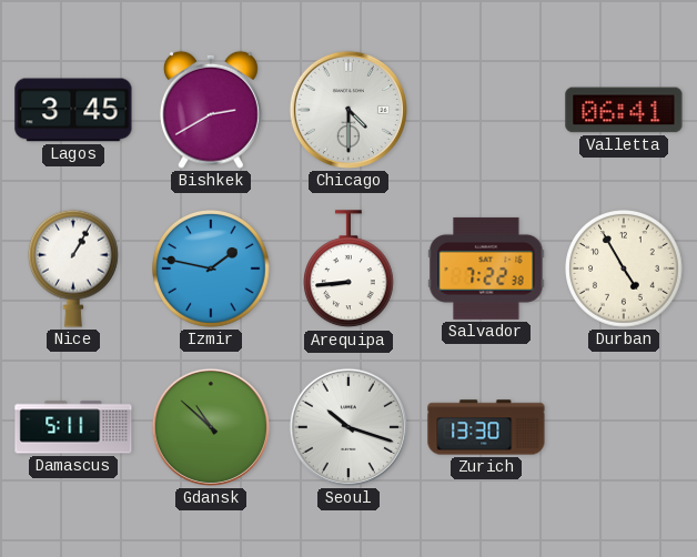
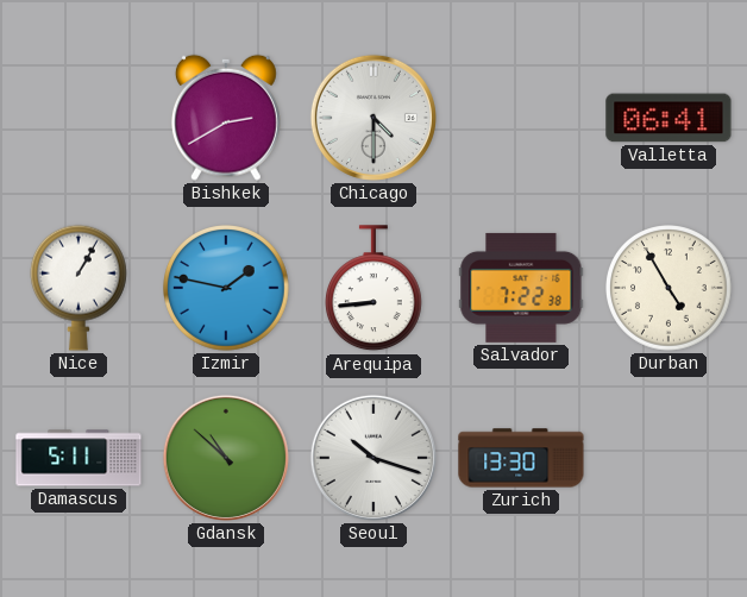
Lagos: 3:45 -> none
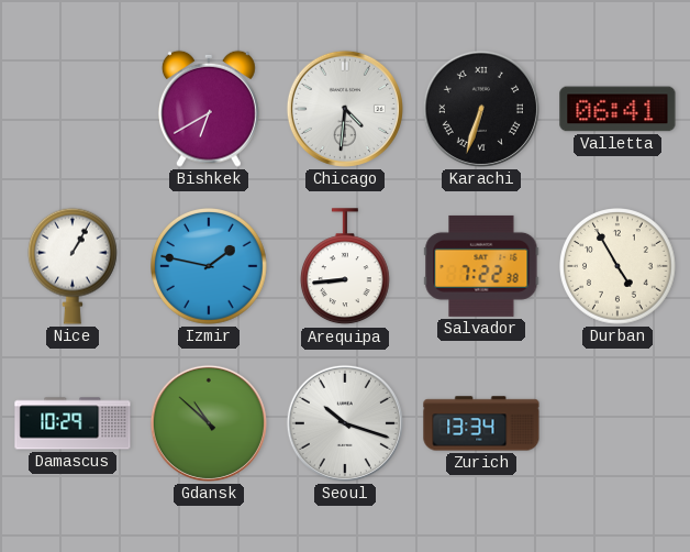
Bishkek: 2:40 -> 6:40
Chicago: 4:30 -> 4:31
Karachi: none -> 6:33
Damascus: 5:11 -> 10:29
Zurich: 13:30 -> 13:34
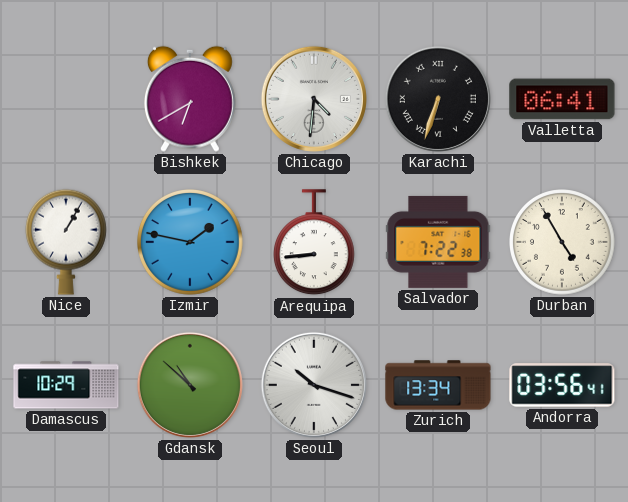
Andorra: none -> 03:56
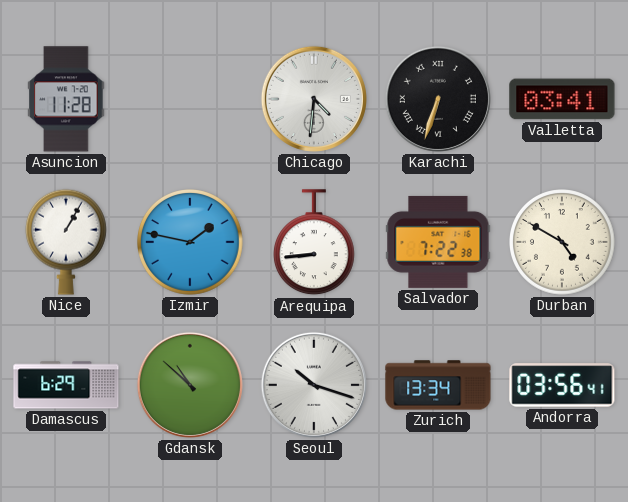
Asuncion: none -> 11:28
Bishkek: 6:40 -> none
Valletta: 06:41 -> 03:41
Durban: 4:55 -> 4:50
Damascus: 10:29 -> 6:29
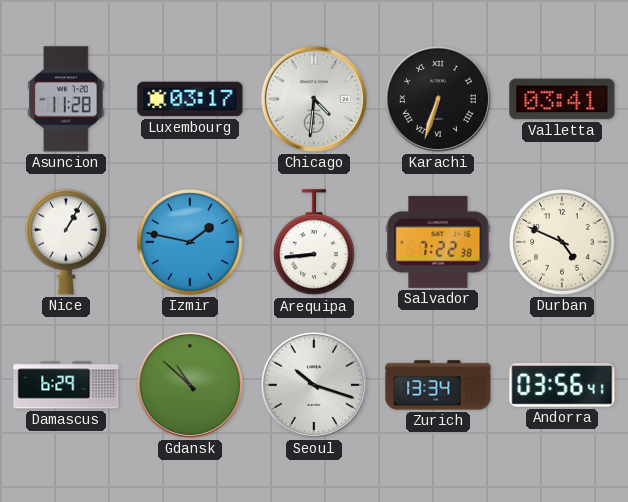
Luxembourg: none -> 03:17
Durban: 4:50 -> 4:49
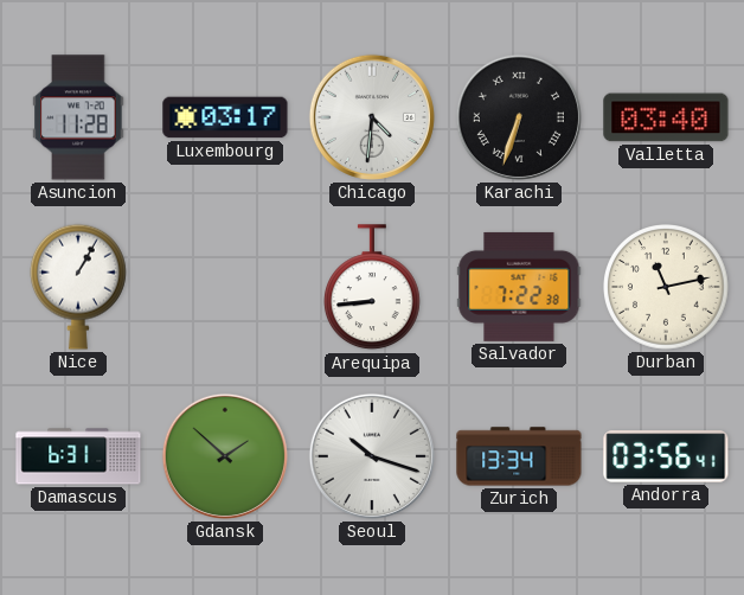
Valletta: 03:41 -> 03:40
Izmir: 1:47 -> none
Durban: 4:49 -> 11:13
Damascus: 6:29 -> 6:31
Gdansk: 10:52 -> 1:52
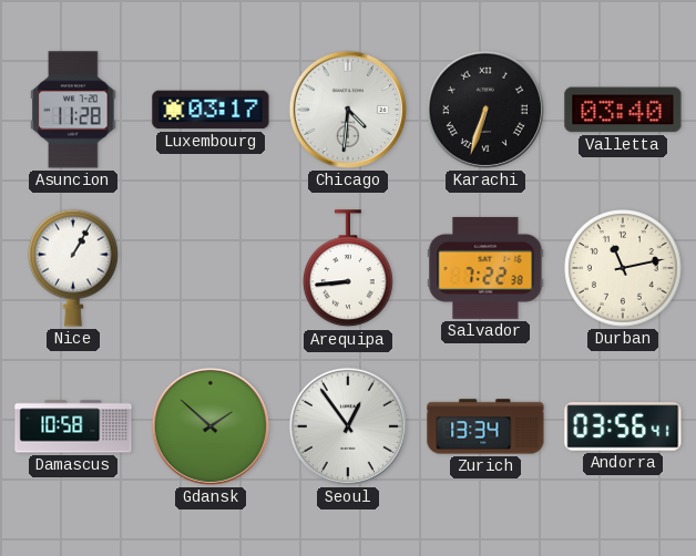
Damascus: 6:31 -> 10:58
Seoul: 10:18 -> 12:54
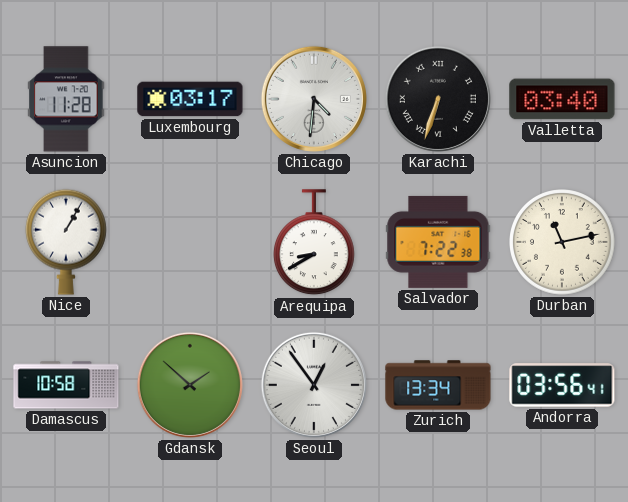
Arequipa: 8:44 -> 8:40
